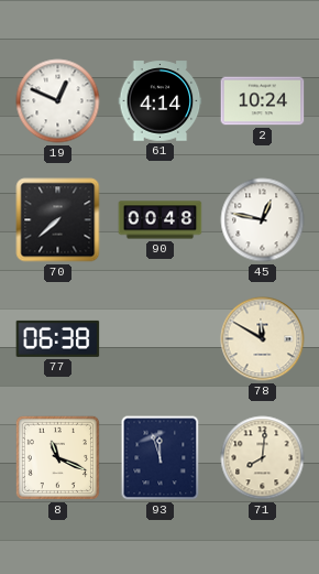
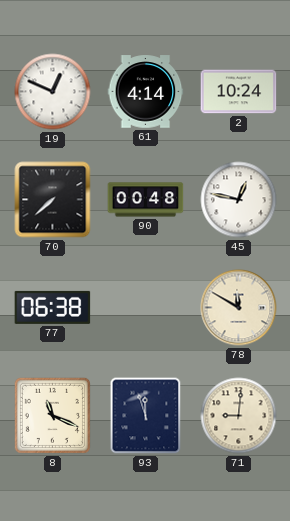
71: 8:01 -> 9:01
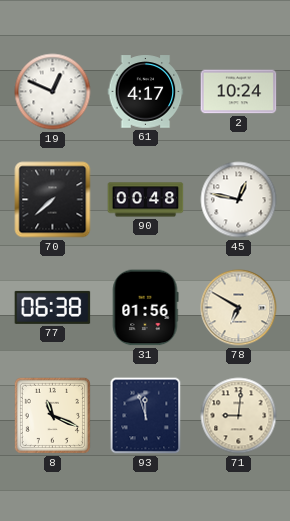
61: 4:14 -> 4:17
31: none -> 01:56
78: 11:50 -> 6:50
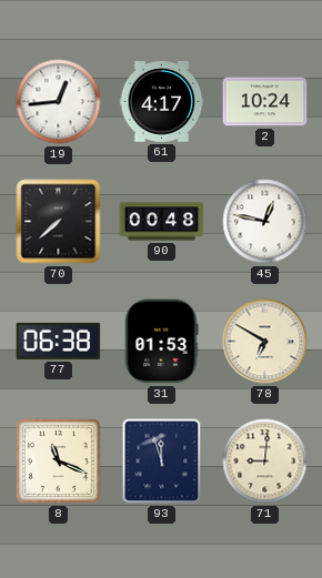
19: 12:49 -> 12:44
31: 01:56 -> 01:53
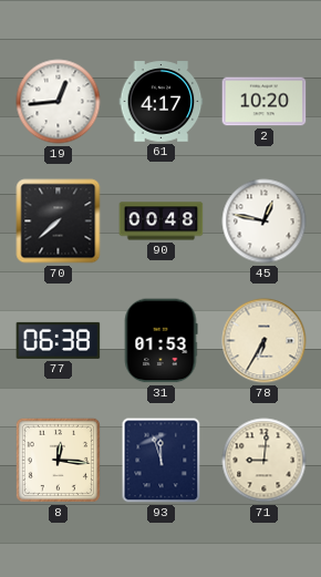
2: 10:24 -> 10:20
78: 6:50 -> 6:35
8: 11:19 -> 12:16
